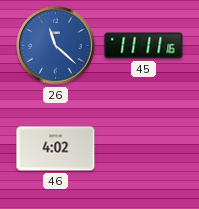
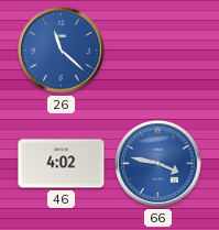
45: 11:11 -> none
66: none -> 3:47
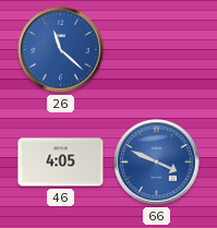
46: 4:02 -> 4:05
66: 3:47 -> 3:49
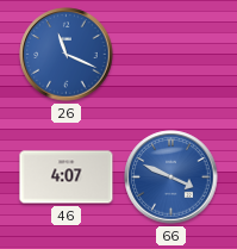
26: 11:22 -> 11:19
46: 4:05 -> 4:07
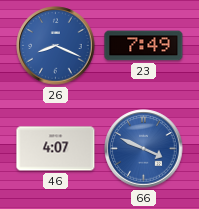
26: 11:19 -> 8:19
23: none -> 7:49
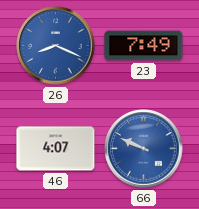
66: 3:49 -> 9:49
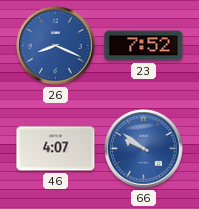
23: 7:49 -> 7:52
66: 9:49 -> 9:51
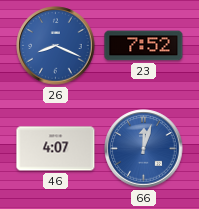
66: 9:51 -> 12:03
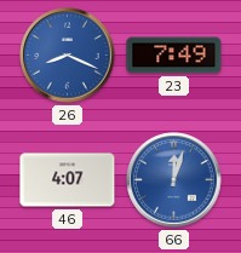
23: 7:52 -> 7:49
